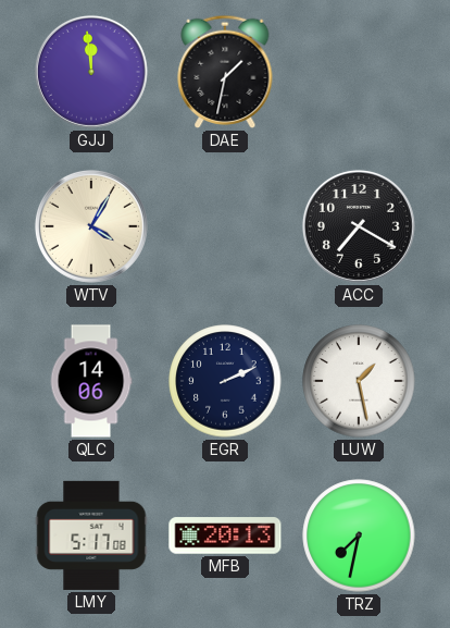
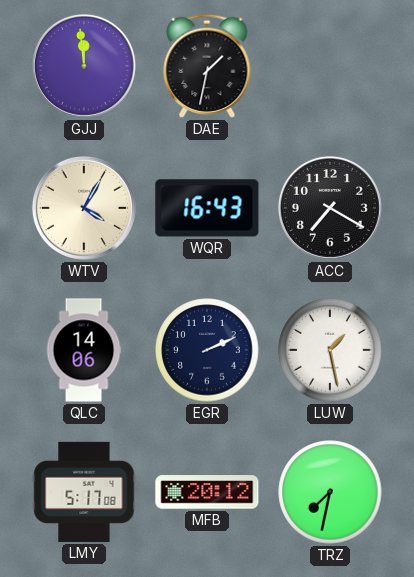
WQR: none -> 16:43
MFB: 20:13 -> 20:12
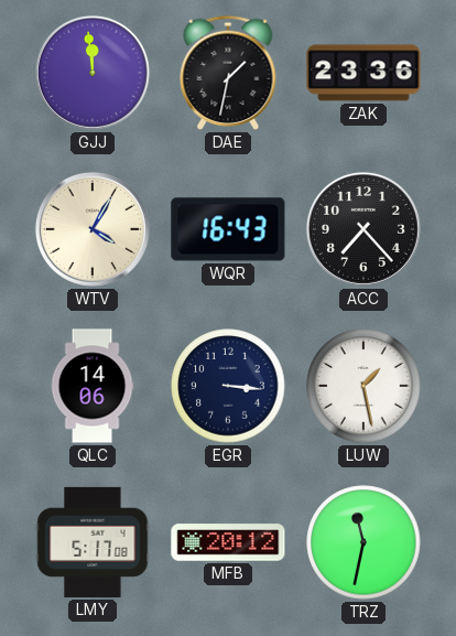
ZAK: none -> 23:36
ACC: 7:20 -> 7:23
EGR: 2:11 -> 3:16
TRZ: 7:32 -> 11:32
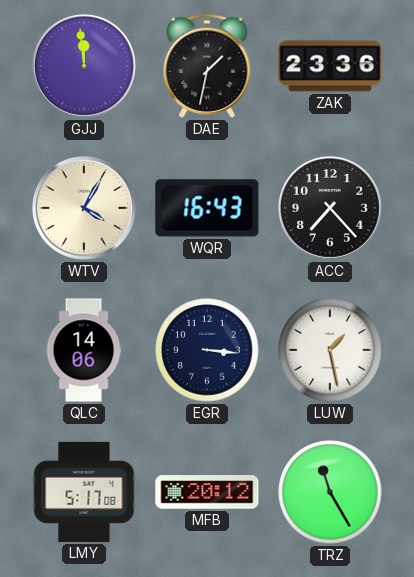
TRZ: 11:32 -> 11:25
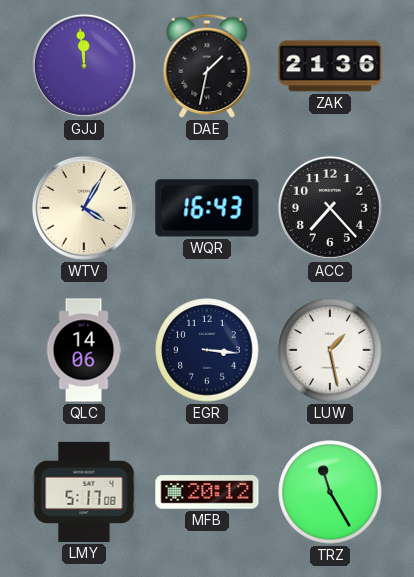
ZAK: 23:36 -> 21:36
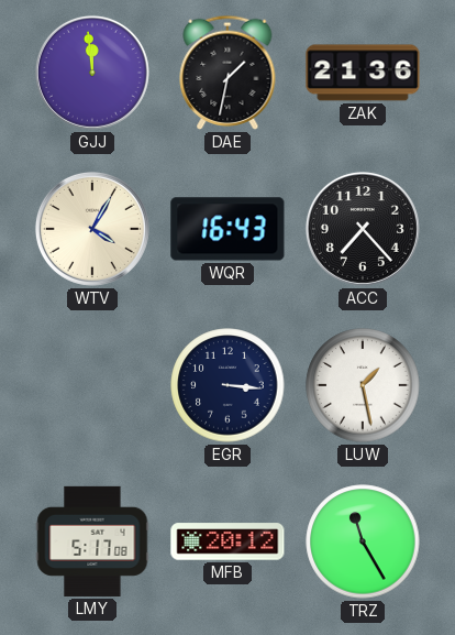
QLC: 14:06 -> none
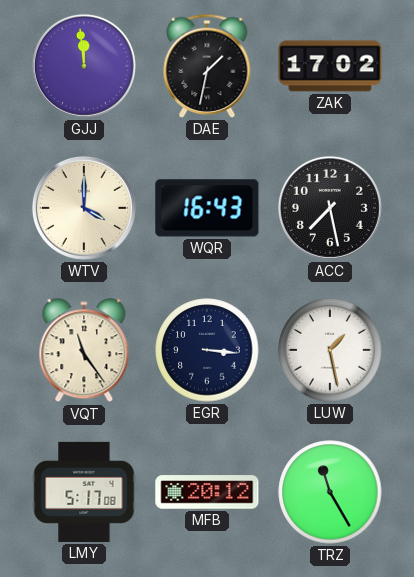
ZAK: 21:36 -> 17:02
WTV: 4:05 -> 4:00
ACC: 7:23 -> 7:28
VQT: none -> 11:24
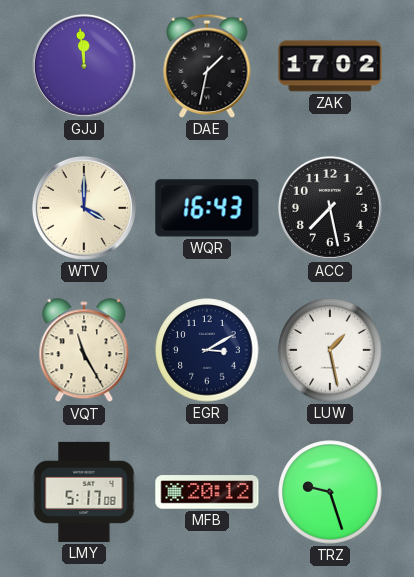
VQT: 11:24 -> 11:25
EGR: 3:16 -> 3:10
TRZ: 11:25 -> 9:27
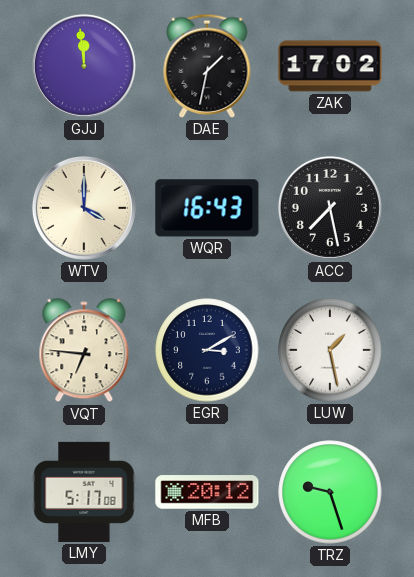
VQT: 11:25 -> 6:46
